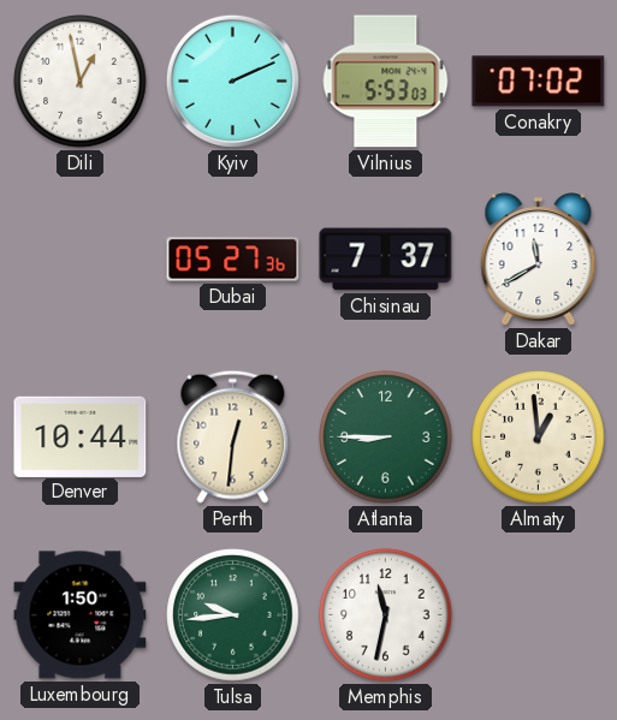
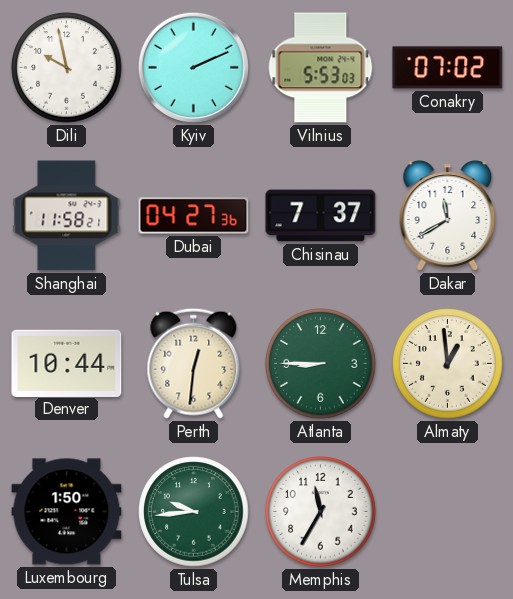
Dili: 12:58 -> 9:58
Shanghai: none -> 11:58
Dubai: 05:27 -> 04:27
Memphis: 11:32 -> 11:35
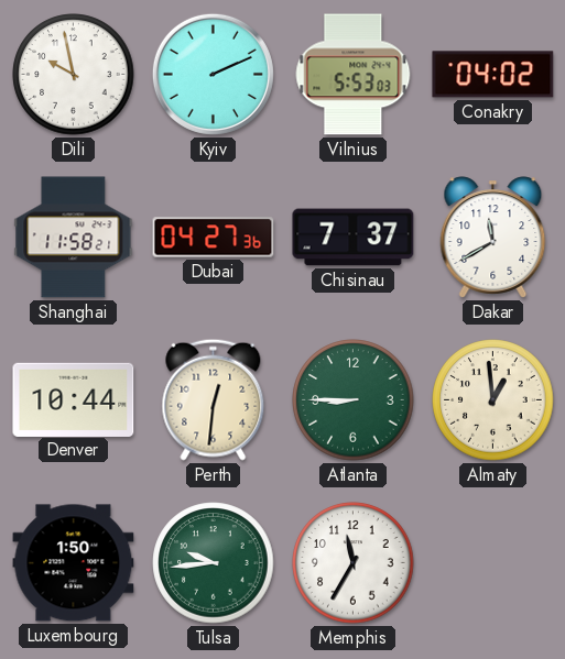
Conakry: 07:02 -> 04:02
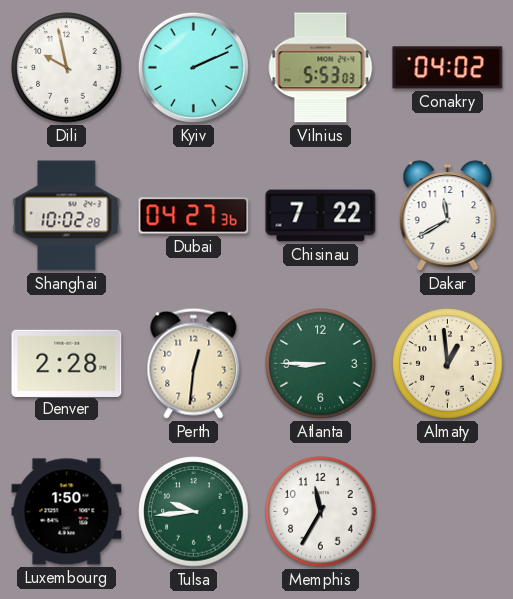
Shanghai: 11:58 -> 10:02
Chisinau: 7:37 -> 7:22
Denver: 10:44 -> 2:28
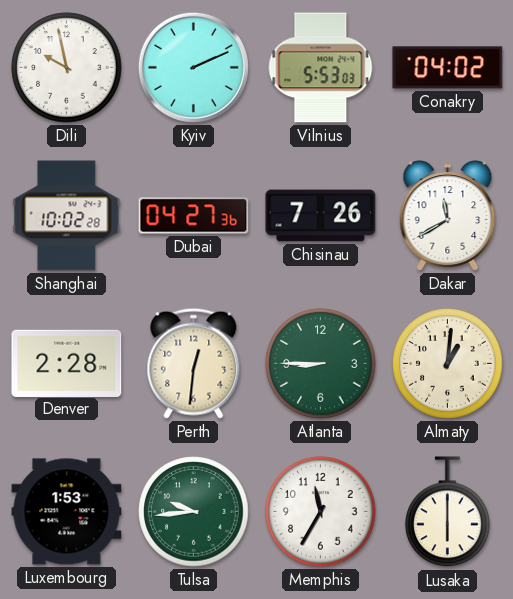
Chisinau: 7:22 -> 7:26
Almaty: 12:59 -> 1:01
Luxembourg: 1:50 -> 1:53
Lusaka: none -> 6:00
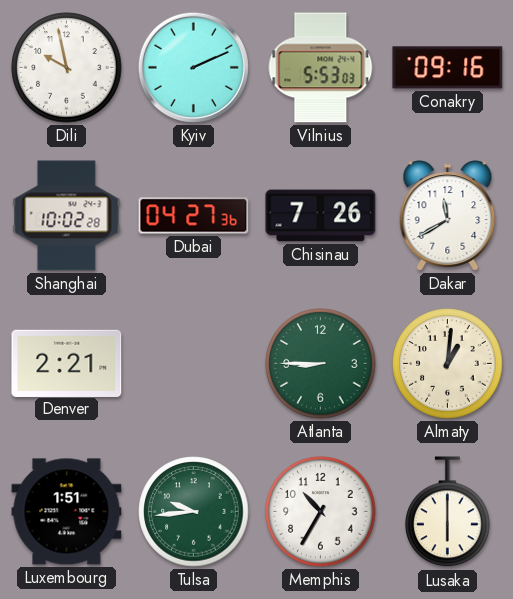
Conakry: 04:02 -> 09:16
Denver: 2:28 -> 2:21
Perth: 12:31 -> none
Luxembourg: 1:53 -> 1:51
Memphis: 11:35 -> 10:35
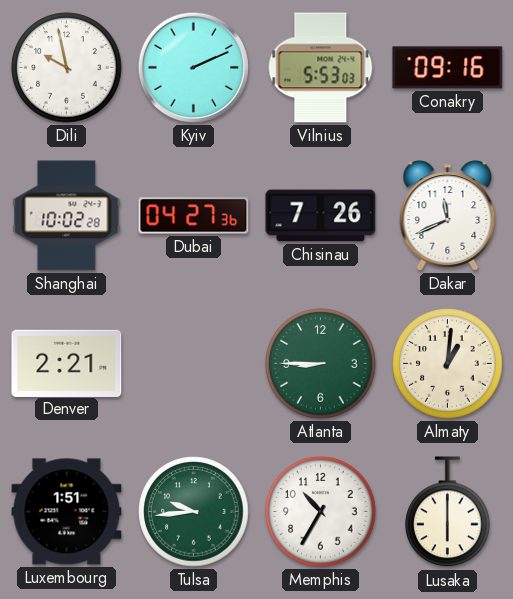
Dakar: 11:40 -> 11:41
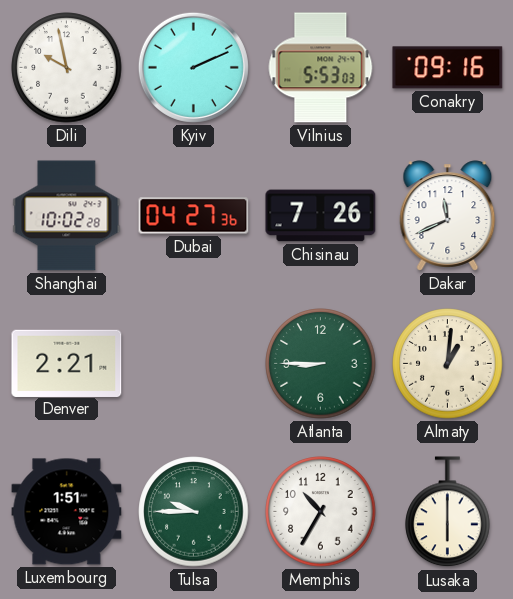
Tulsa: 9:44 -> 9:45
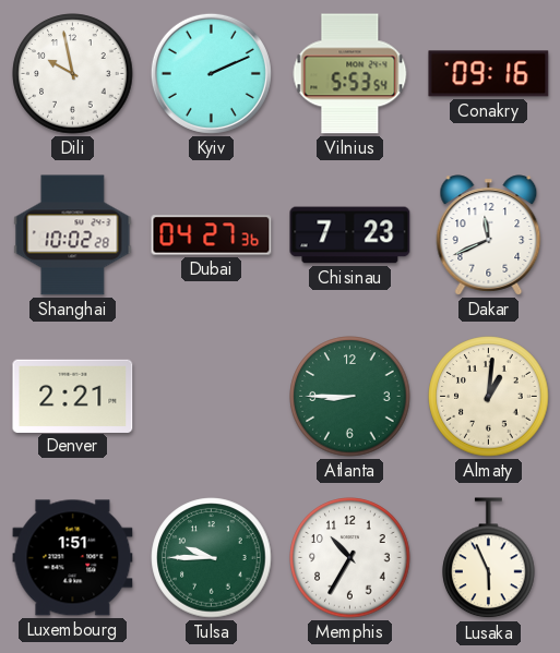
Vilnius: 5:53:03 -> 5:53:54
Chisinau: 7:26 -> 7:23
Lusaka: 6:00 -> 5:56
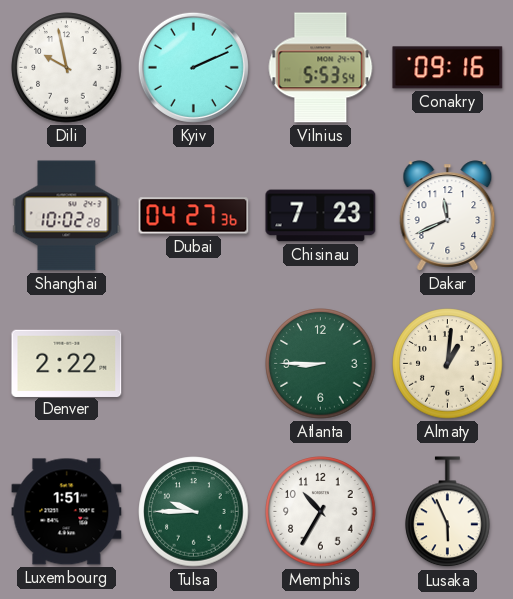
Denver: 2:21 -> 2:22
